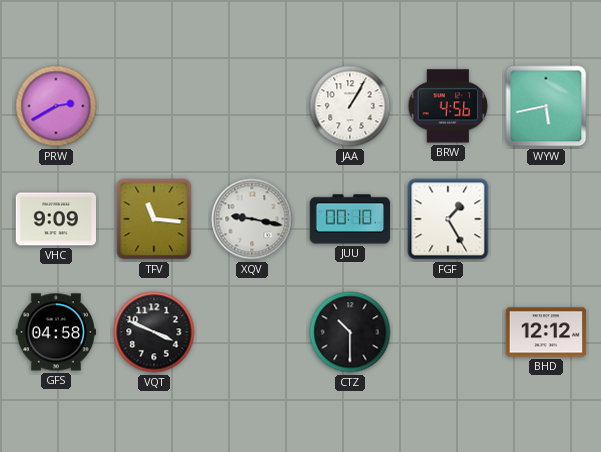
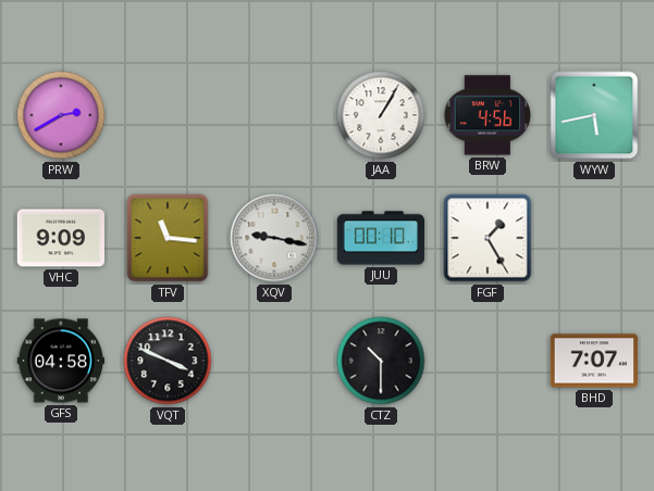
BHD: 12:12 -> 7:07
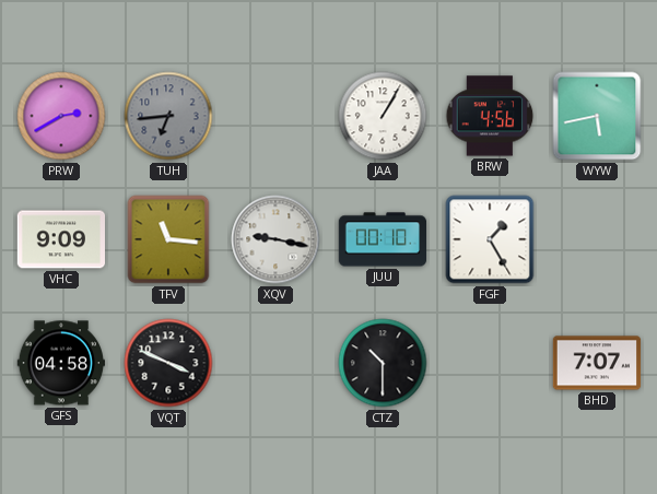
TUH: none -> 6:44
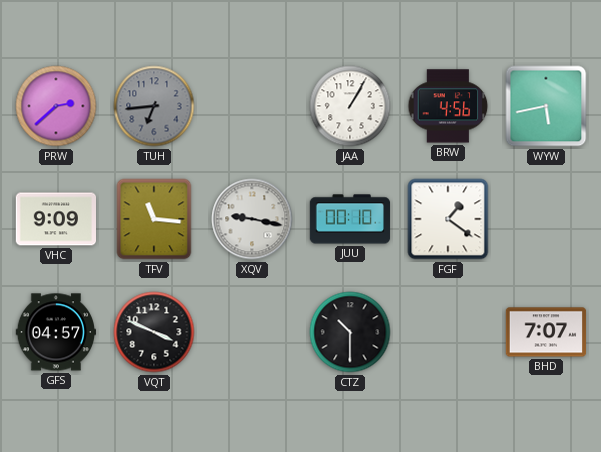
PRW: 2:40 -> 2:38
FGF: 1:25 -> 1:21
GFS: 04:58 -> 04:57
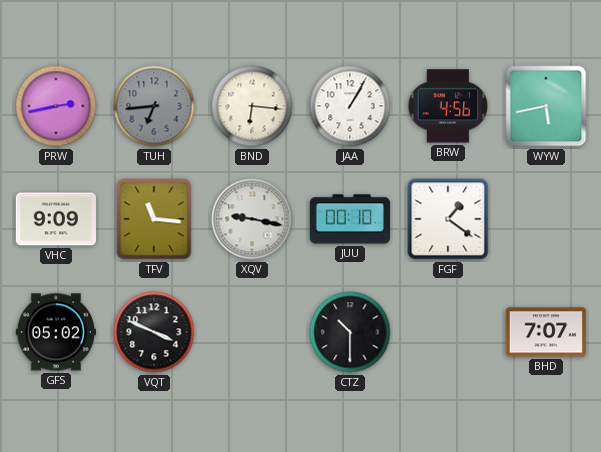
PRW: 2:38 -> 2:43
BND: none -> 6:16
GFS: 04:57 -> 05:02
